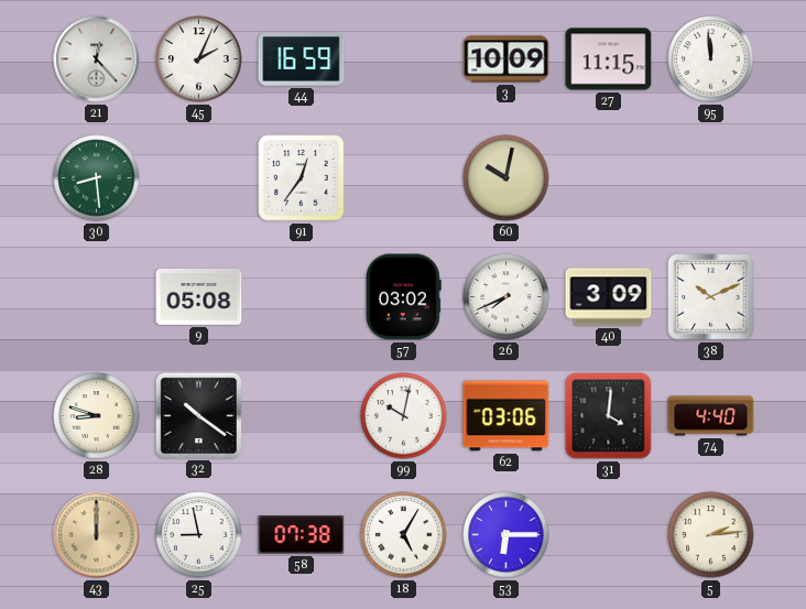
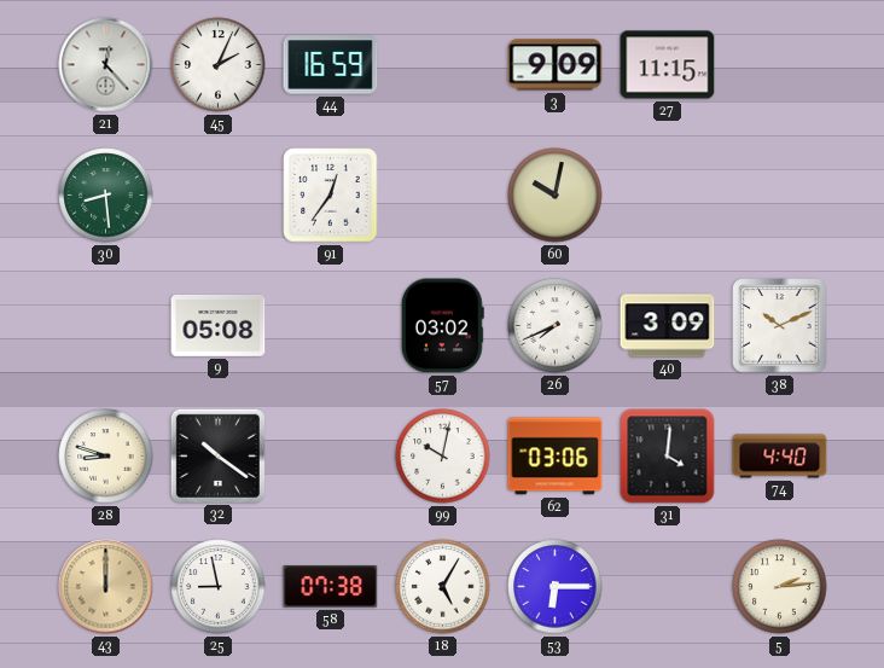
3: 10:09 -> 9:09
95: 11:59 -> none
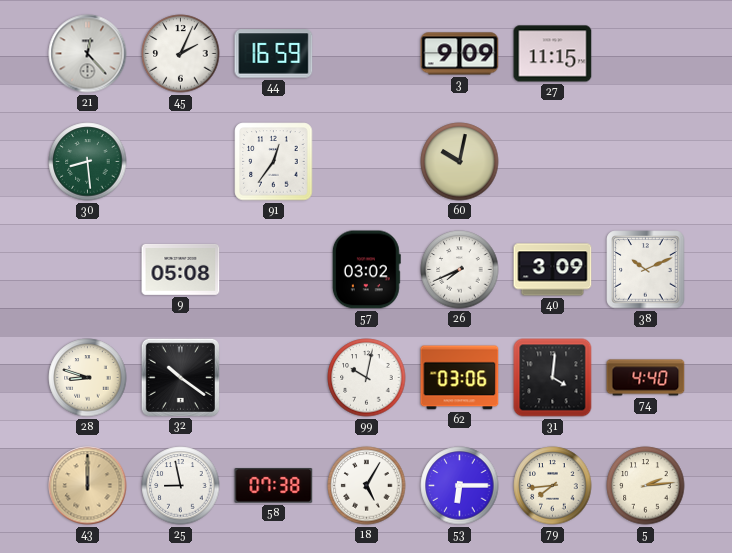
79: none -> 7:44
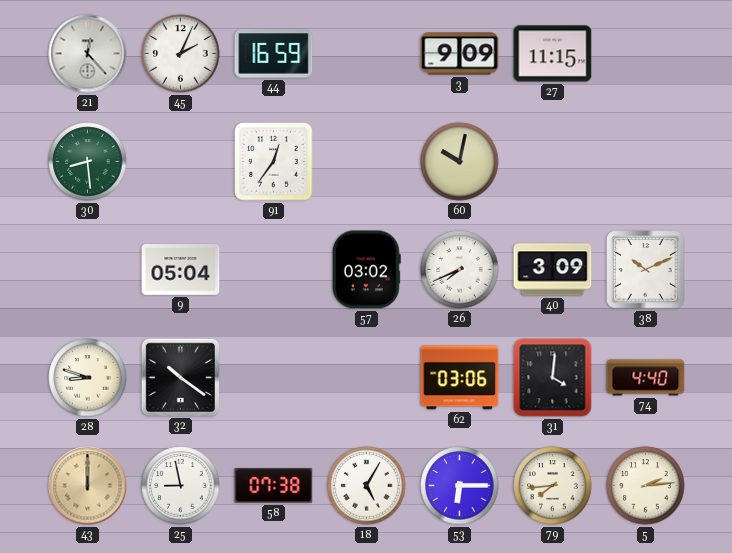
9: 05:08 -> 05:04
99: 10:02 -> none
